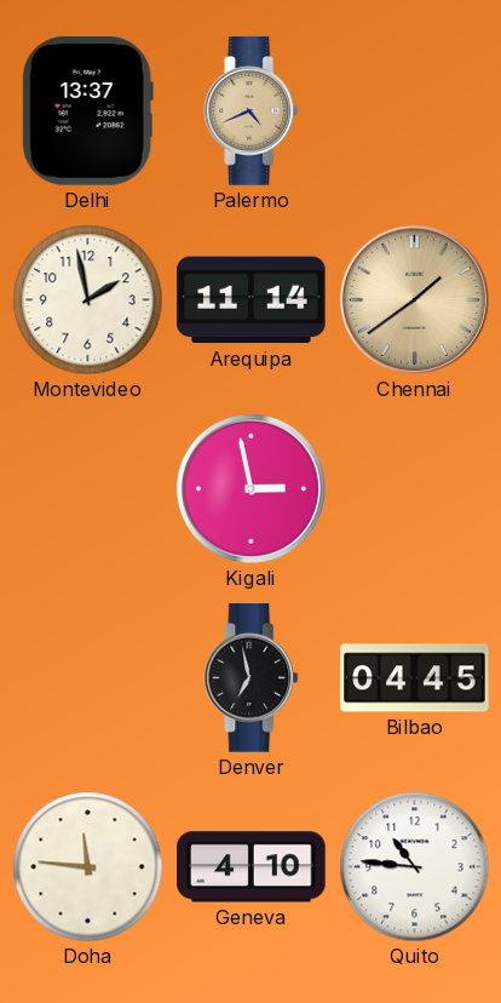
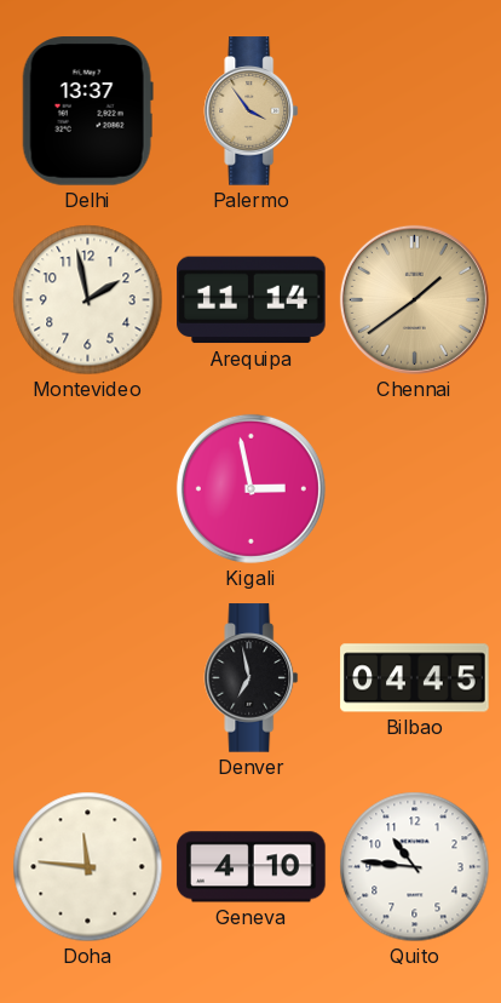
Palermo: 4:41 -> 3:54
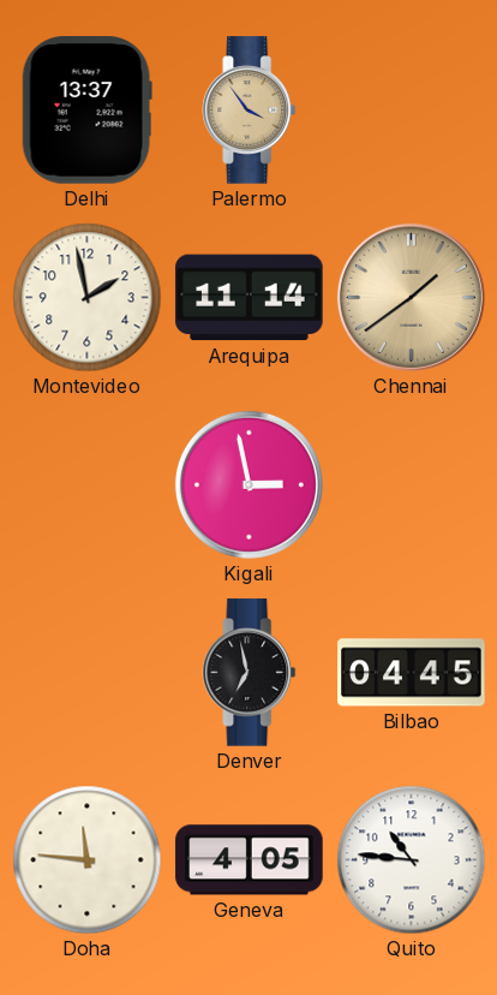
Geneva: 4:10 -> 4:05
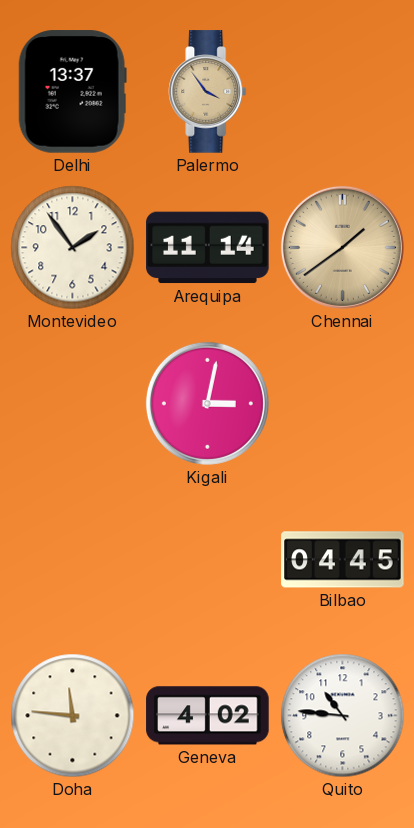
Montevideo: 1:58 -> 1:54
Kigali: 2:58 -> 3:02
Denver: 6:58 -> none
Geneva: 4:05 -> 4:02
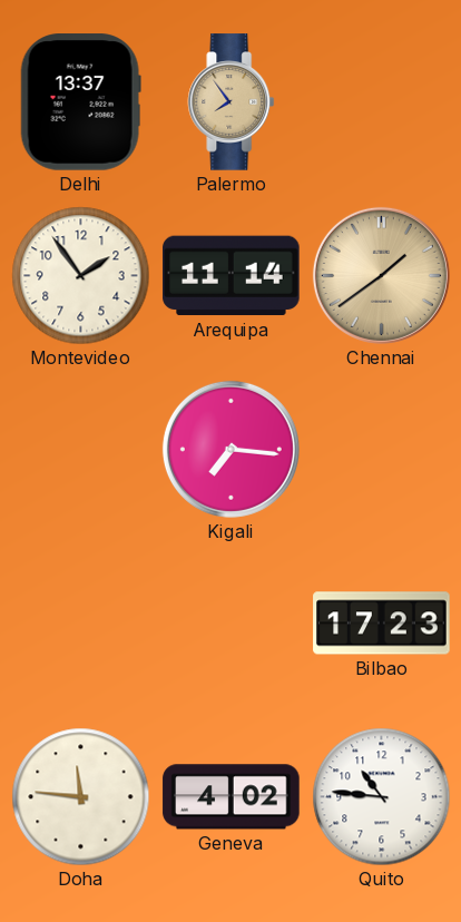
Palermo: 3:54 -> 7:54
Kigali: 3:02 -> 7:16
Bilbao: 04:45 -> 17:23
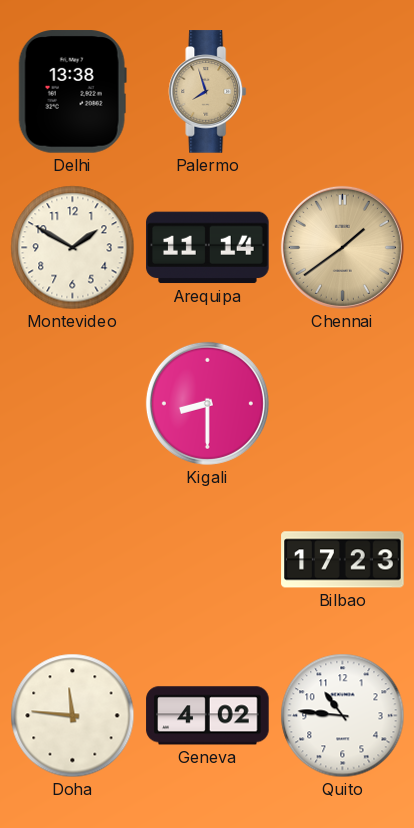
Delhi: 13:37 -> 13:38
Palermo: 7:54 -> 7:57
Montevideo: 1:54 -> 1:50
Kigali: 7:16 -> 8:30
